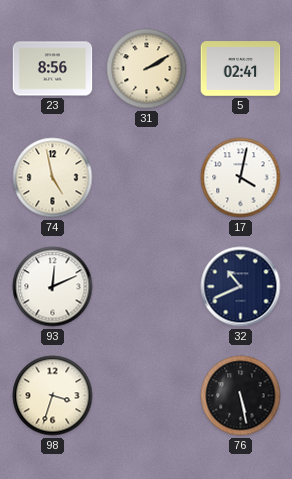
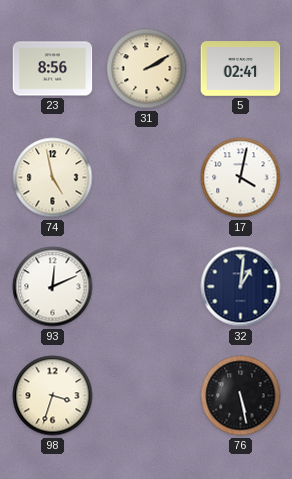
32: 10:41 -> 1:01
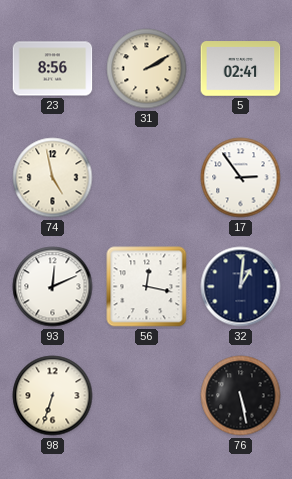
17: 4:02 -> 2:54
56: none -> 12:17
98: 3:33 -> 6:33
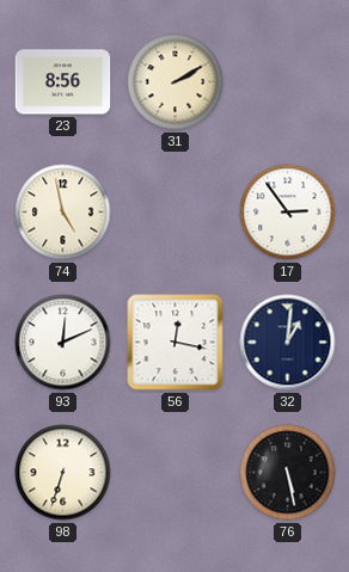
5: 02:41 -> none
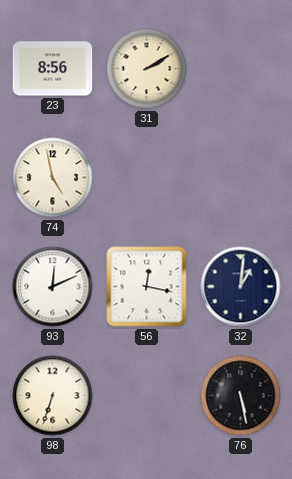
17: 2:54 -> none
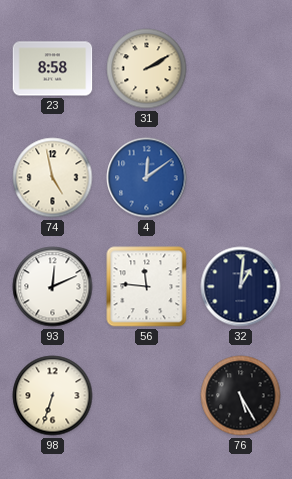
23: 8:56 -> 8:58
4: none -> 12:09
56: 12:17 -> 11:46
76: 5:28 -> 5:25
